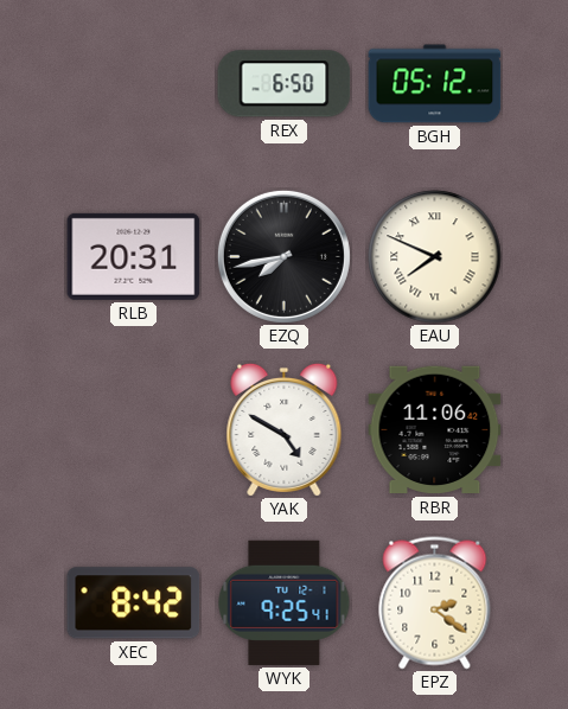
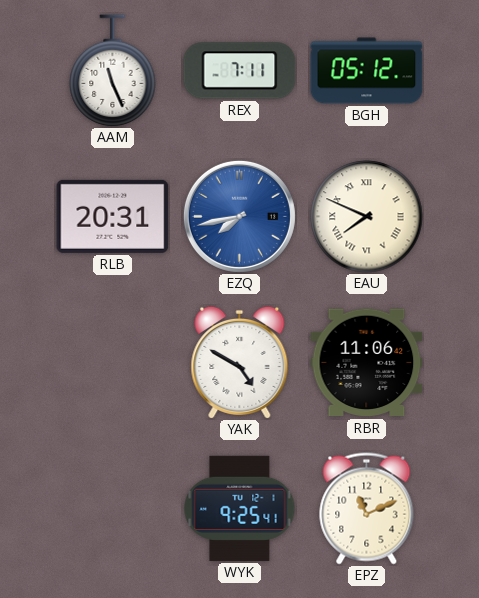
AAM: none -> 11:26
REX: 6:50 -> 7:11
EZQ dial: black -> blue
XEC: 8:42 -> none
EPZ: 2:21 -> 11:11
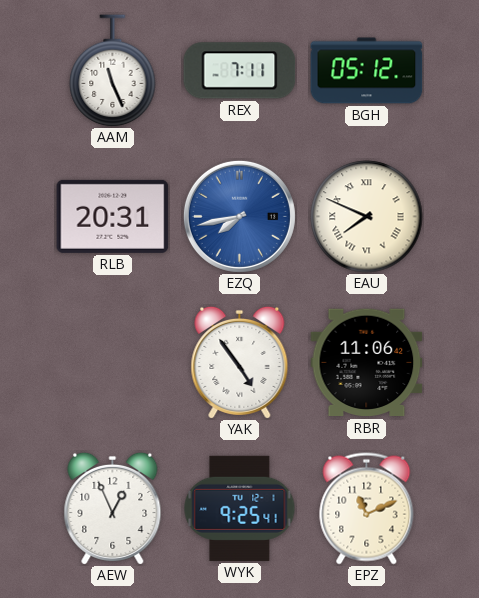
YAK: 4:50 -> 4:54
AEW: none -> 12:56
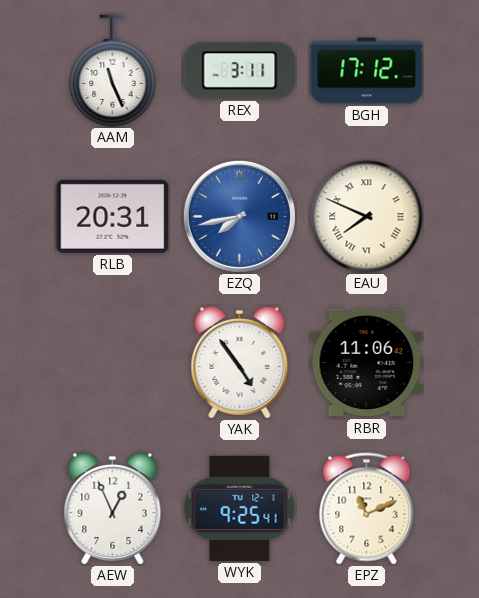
REX: 7:11 -> 3:11
BGH: 05:12 -> 17:12
